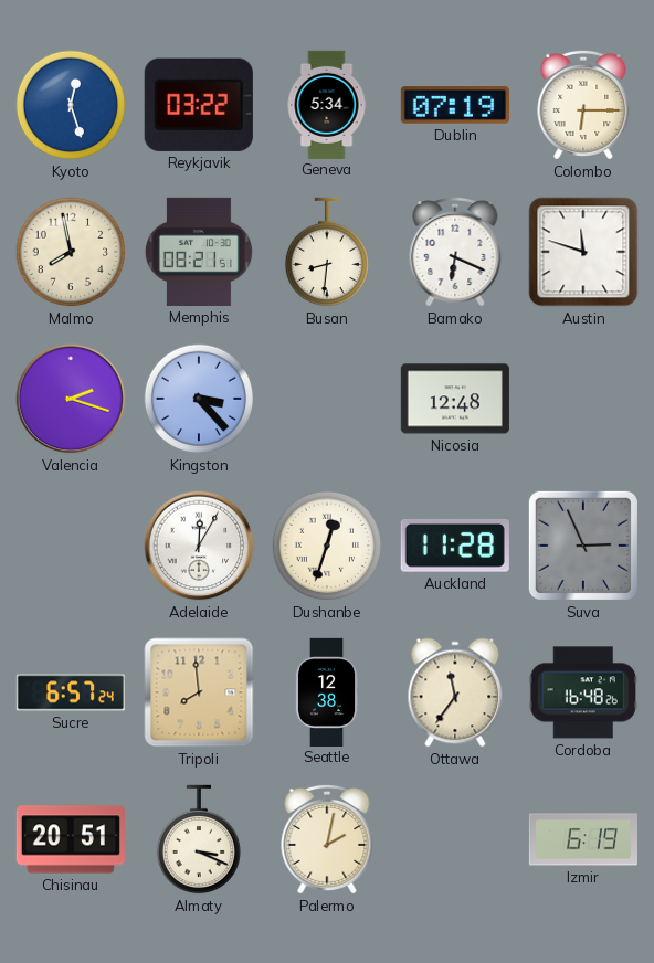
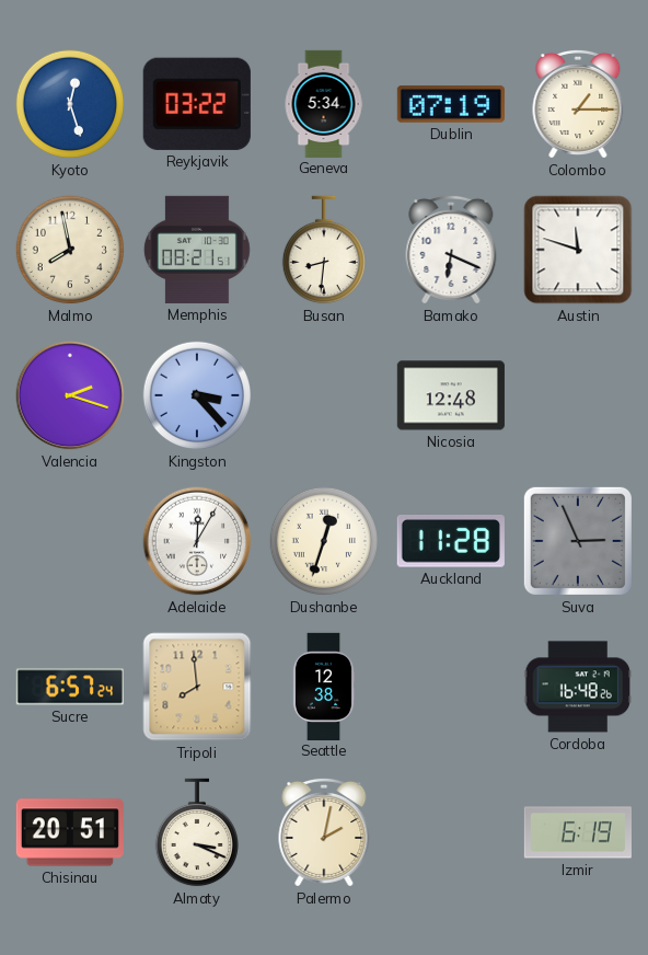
Colombo: 6:15 -> 1:15
Ottawa: 11:36 -> none
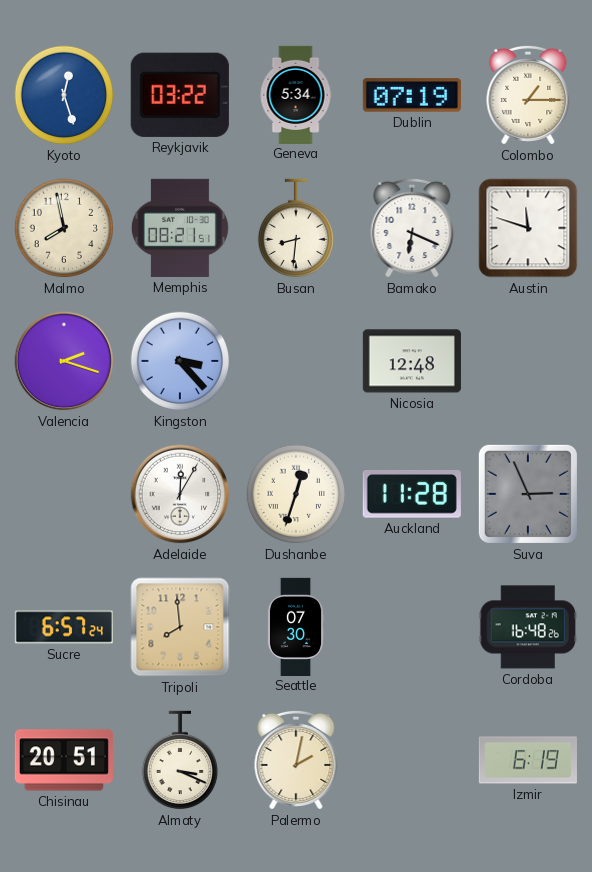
Seattle: 12:38 -> 07:30
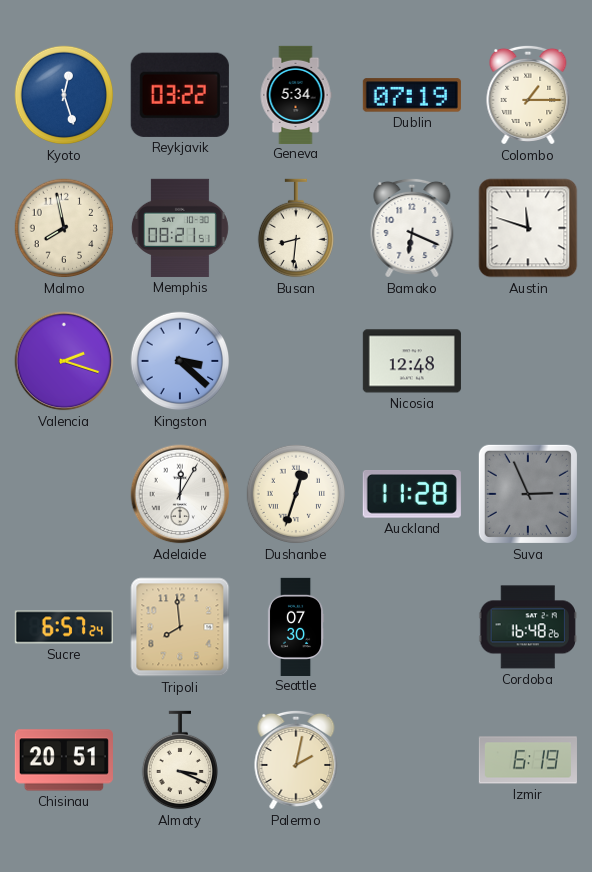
Kingston: 3:23 -> 3:22
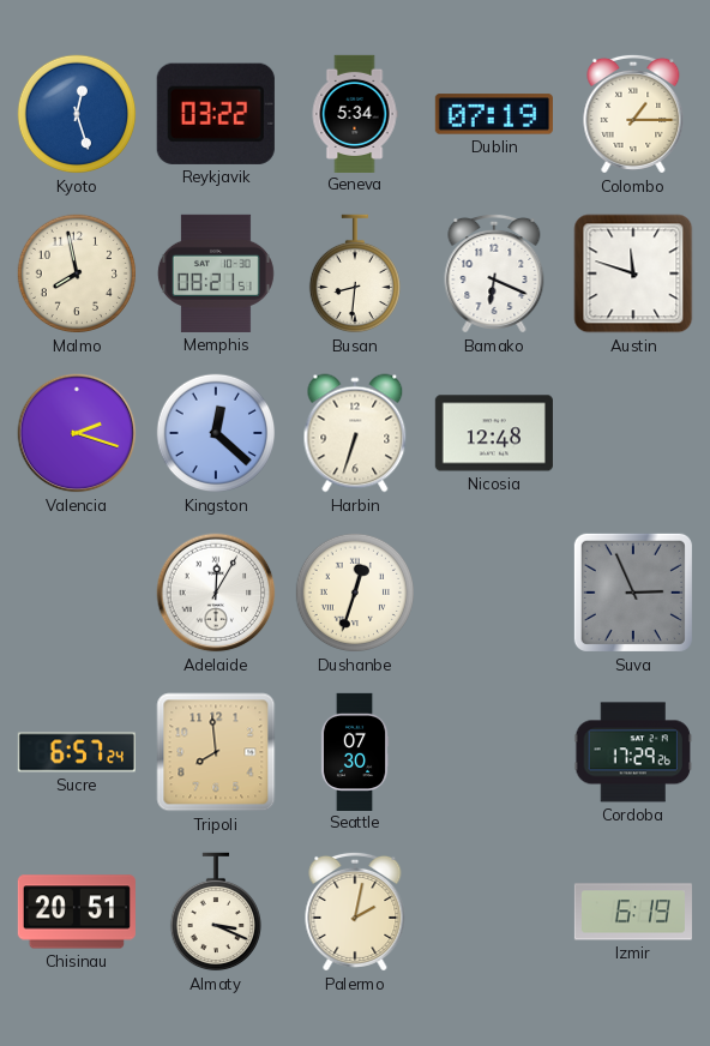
Kingston: 3:22 -> 12:22
Harbin: none -> 6:33
Auckland: 11:28 -> none
Cordoba: 16:48 -> 17:29
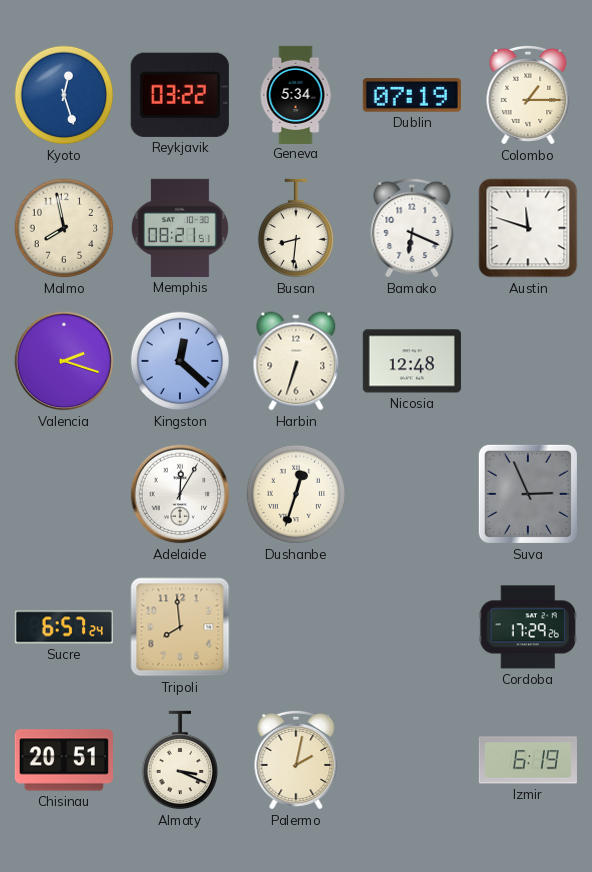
Seattle: 07:30 -> none
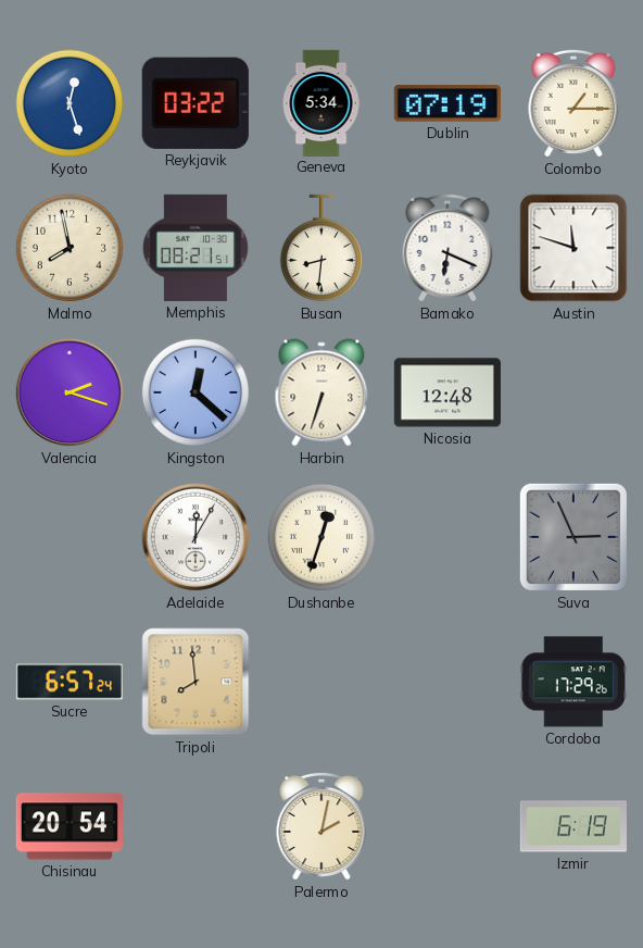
Chisinau: 20:51 -> 20:54
Almaty: 3:19 -> none
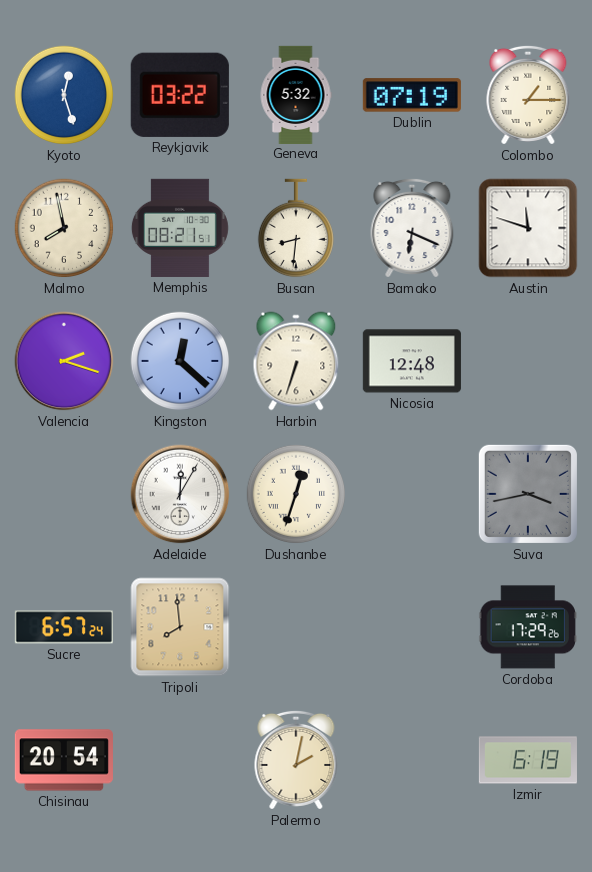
Geneva: 5:34 -> 5:32
Suva: 2:56 -> 3:43
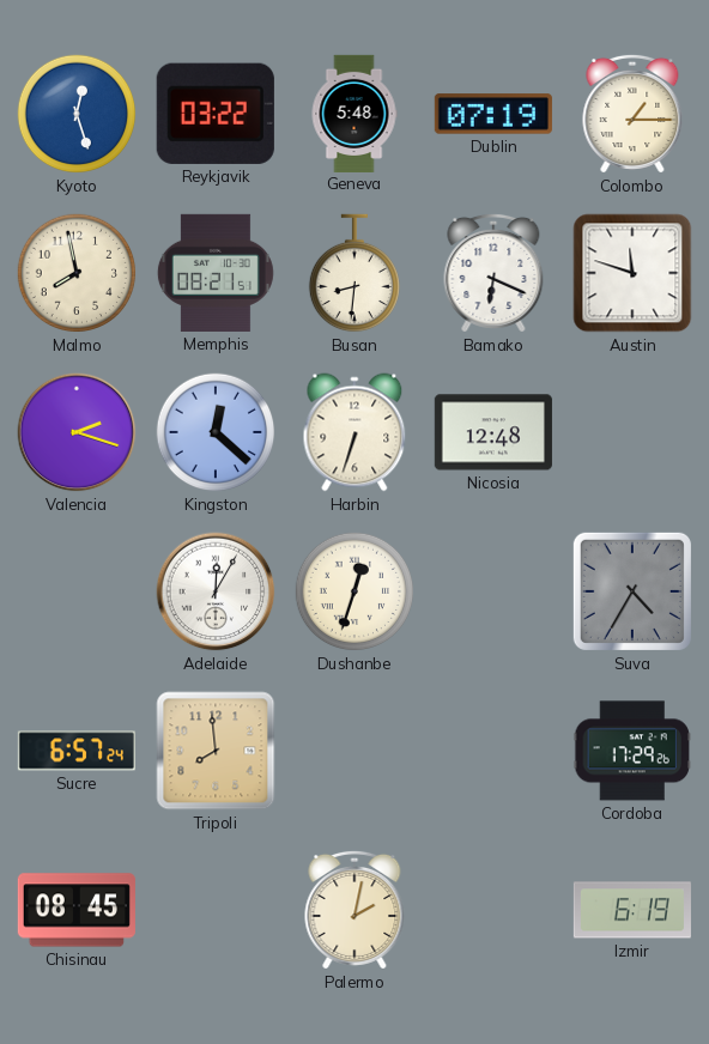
Geneva: 5:32 -> 5:48
Suva: 3:43 -> 4:35
Chisinau: 20:54 -> 08:45
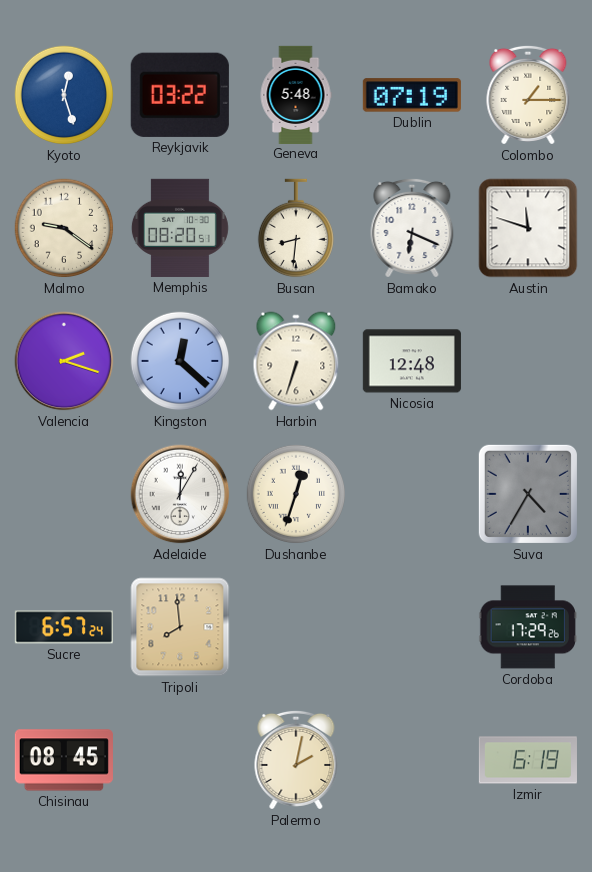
Malmo: 7:58 -> 9:21
Memphis: 08:21 -> 08:20
